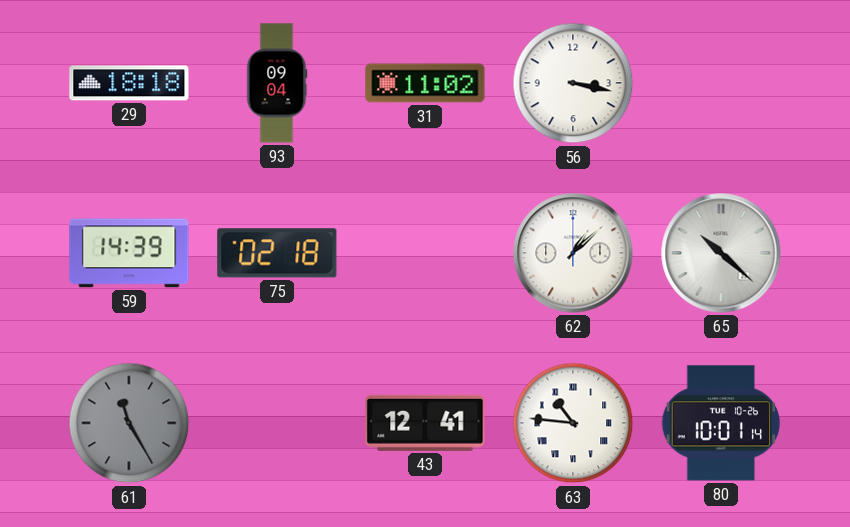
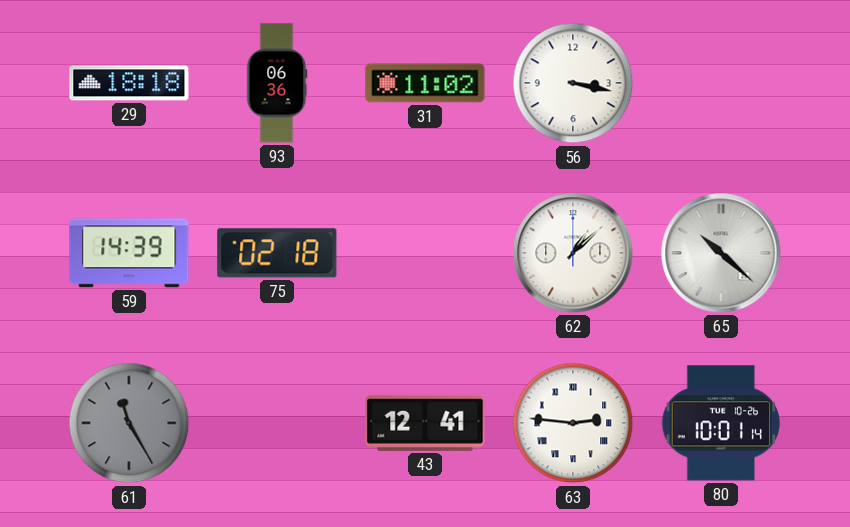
93: 09:04 -> 06:36
63: 10:46 -> 2:46
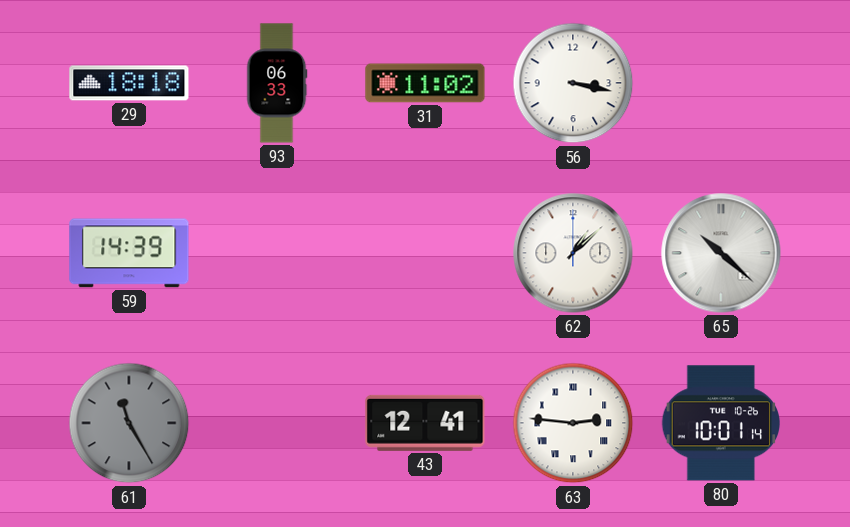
93: 06:36 -> 06:33
75: 02:18 -> none
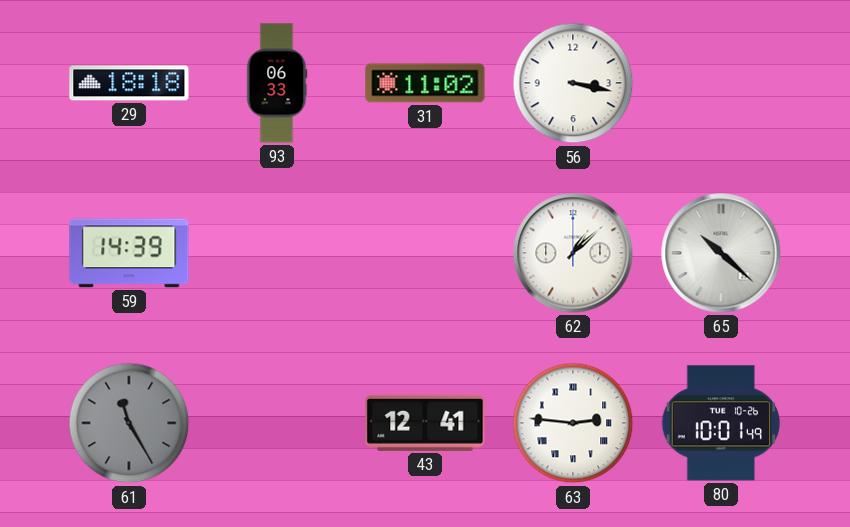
80: 10:01:14 -> 10:01:49
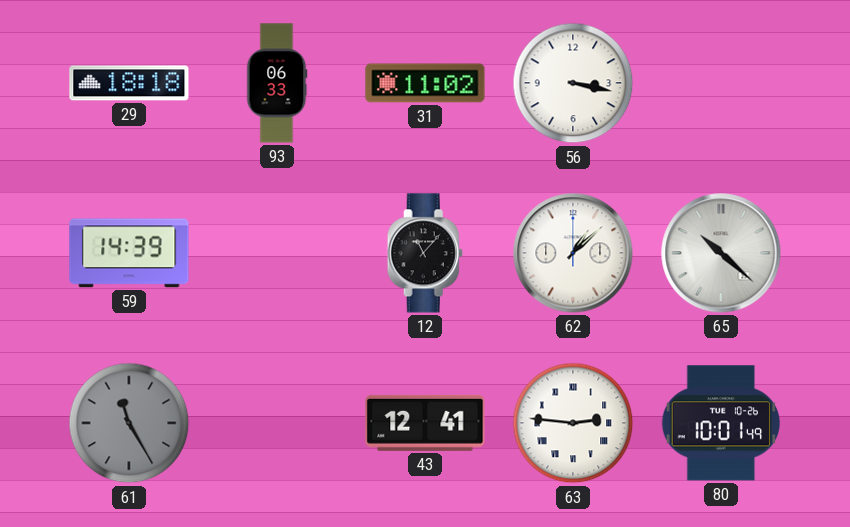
12: none -> 11:07
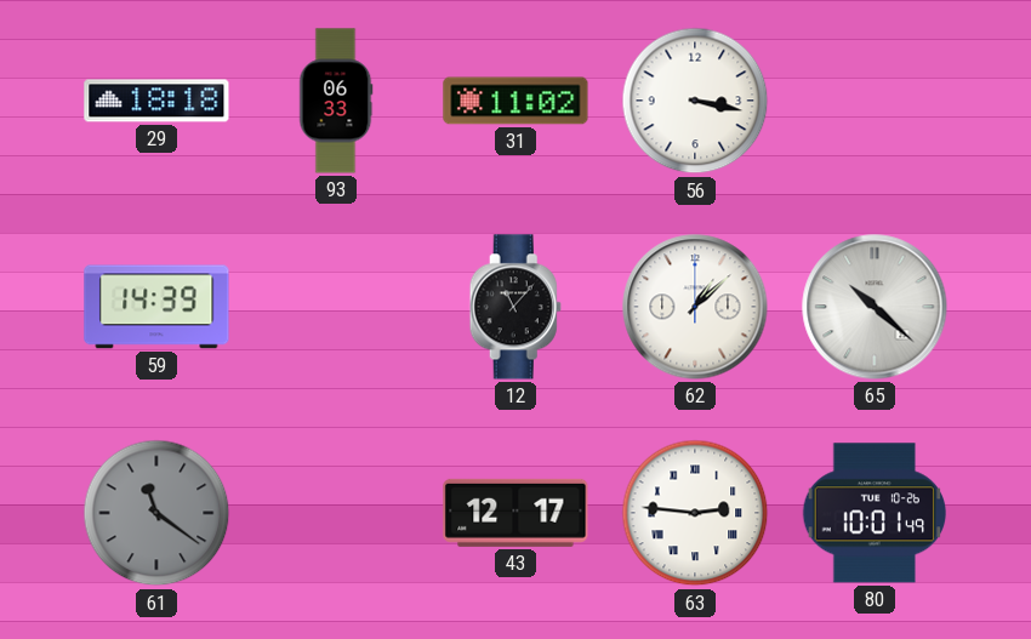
61: 11:25 -> 11:21
43: 12:41 -> 12:17
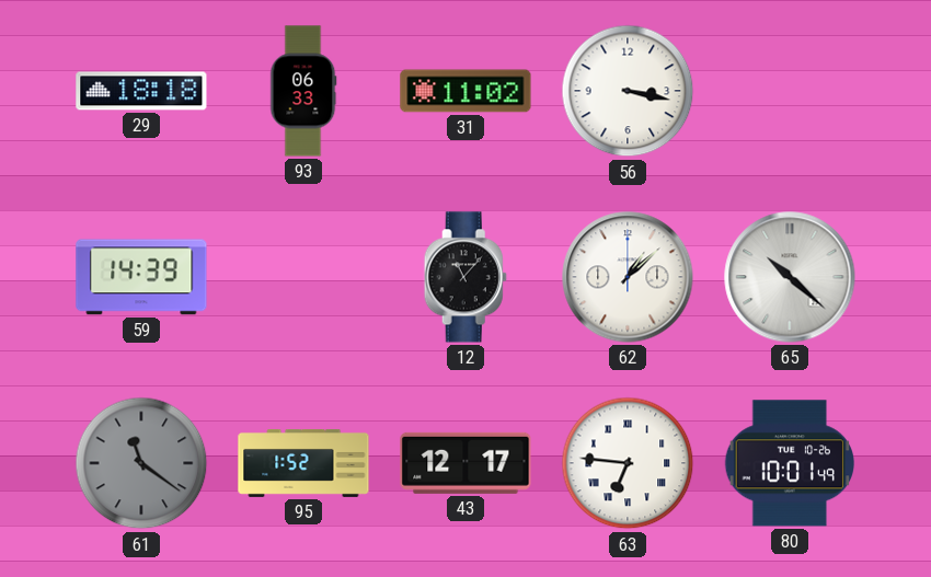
95: none -> 1:52
63: 2:46 -> 6:46
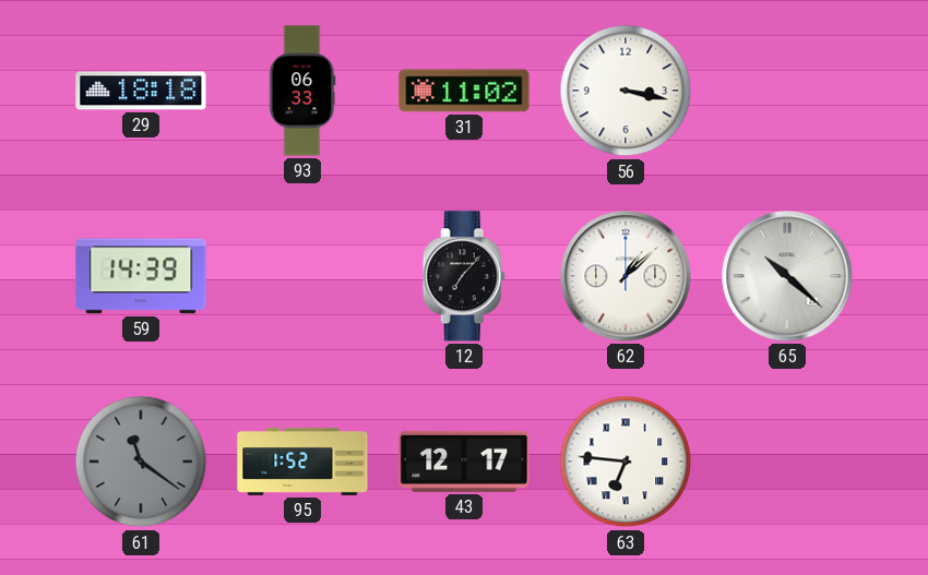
12: 11:07 -> 7:07
80: 10:01 -> none
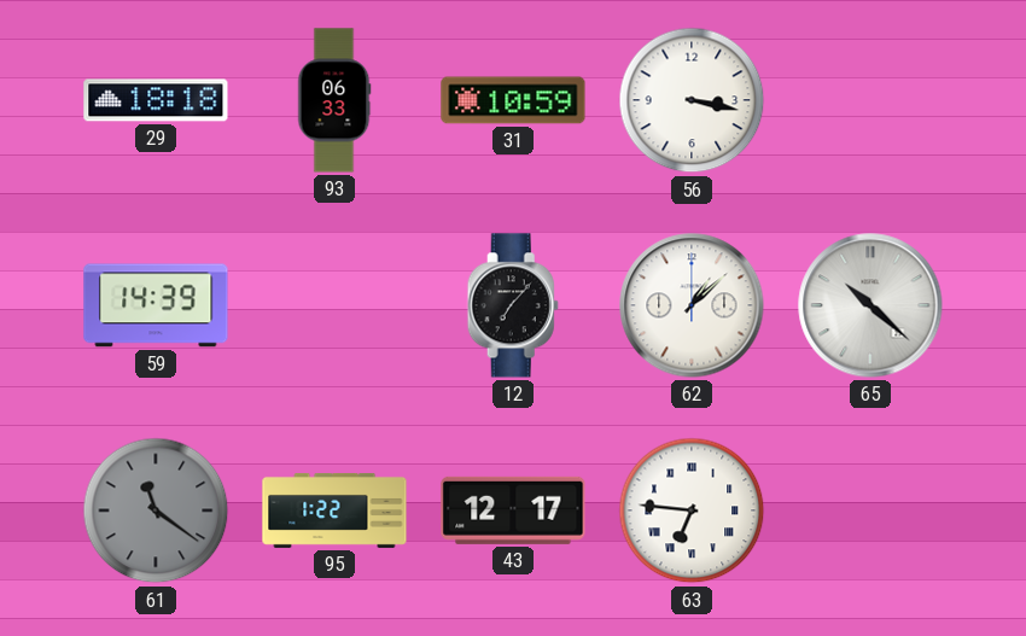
31: 11:02 -> 10:59
95: 1:52 -> 1:22
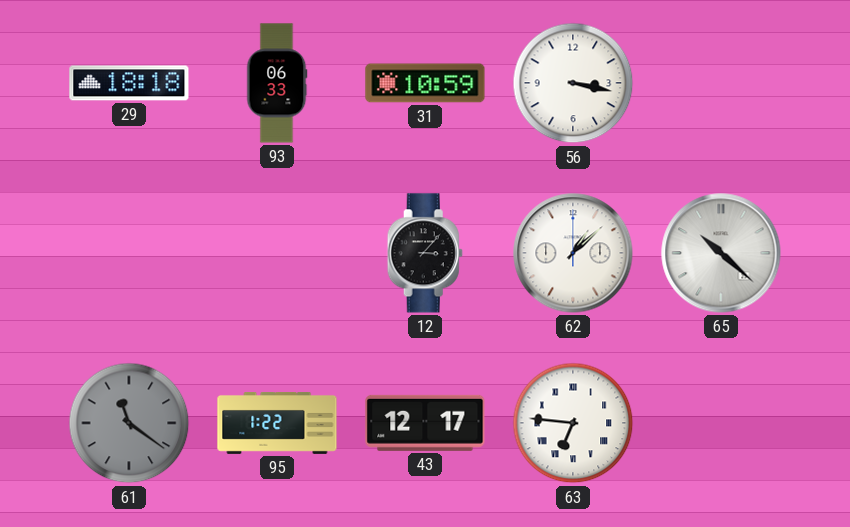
59: 14:39 -> none
12: 7:07 -> 3:07
